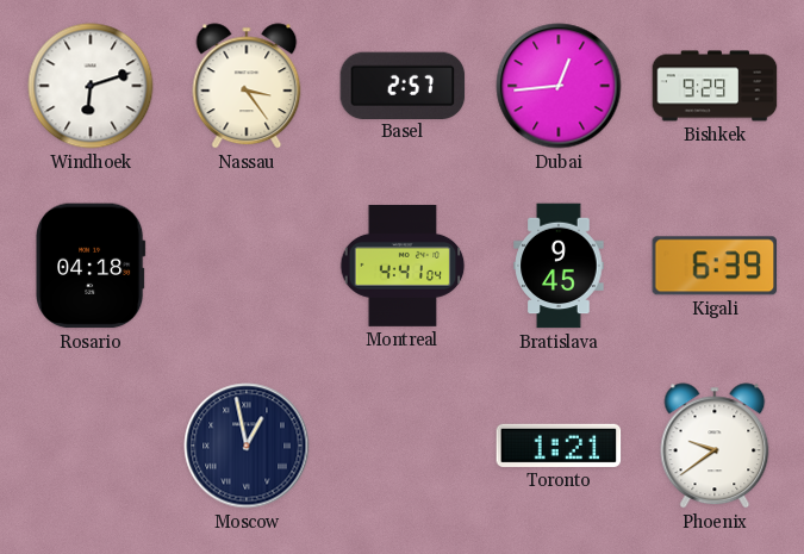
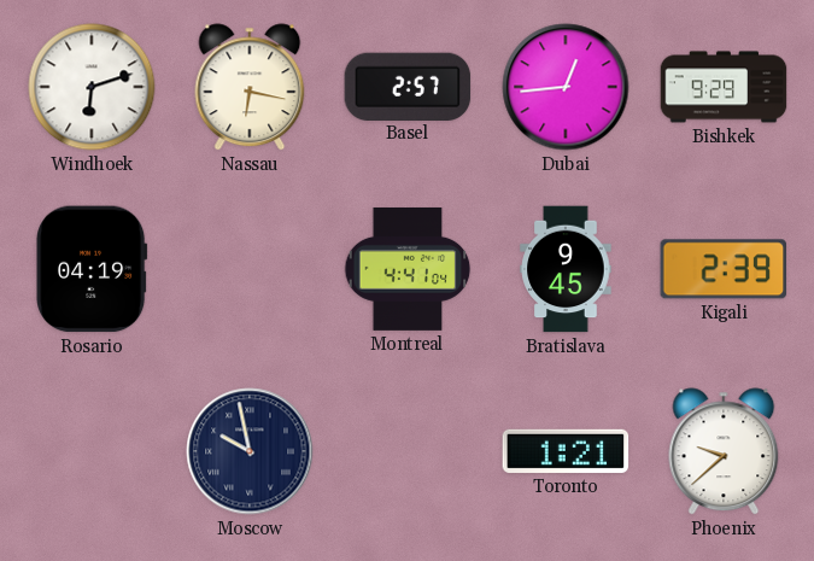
Nassau: 3:24 -> 6:17
Rosario: 04:18 -> 04:19
Kigali: 6:39 -> 2:39
Moscow: 12:58 -> 9:58
Phoenix: 9:39 -> 9:38
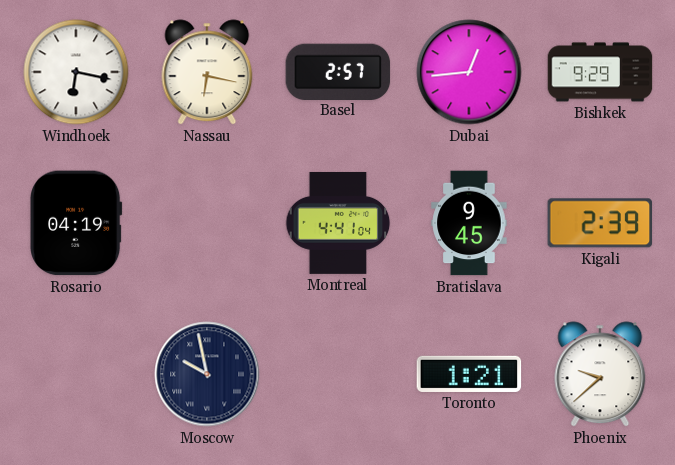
Windhoek: 6:12 -> 6:17
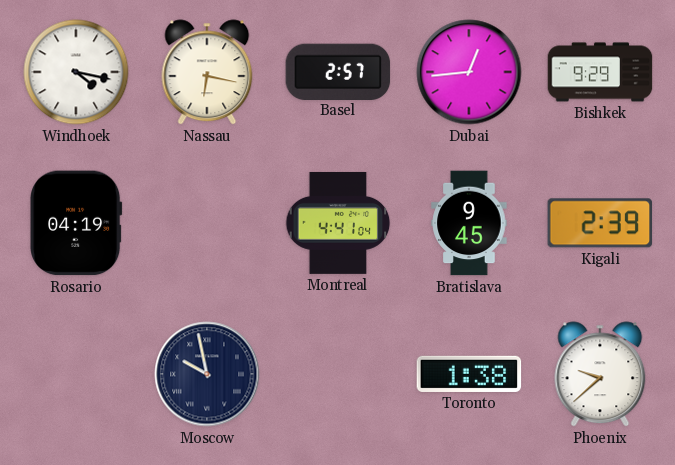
Windhoek: 6:17 -> 4:17
Toronto: 1:21 -> 1:38
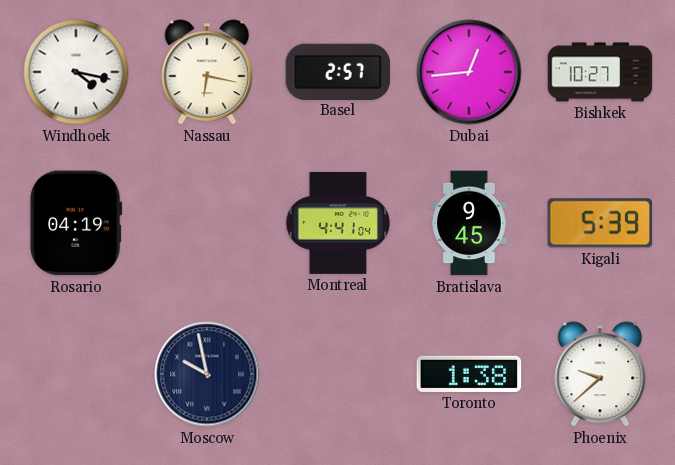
Bishkek: 9:29 -> 10:27
Kigali: 2:39 -> 5:39
